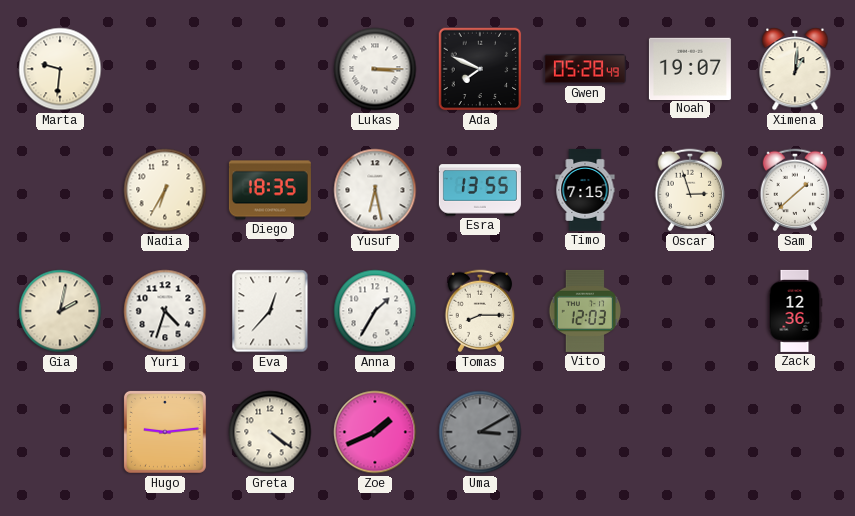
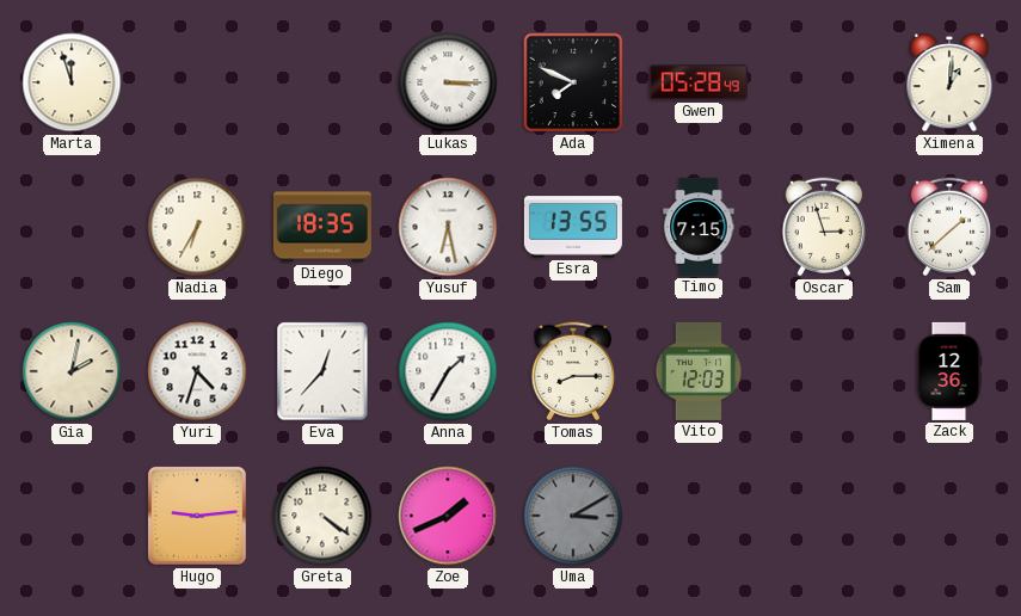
Marta: 9:31 -> 11:57
Noah: 19:07 -> none
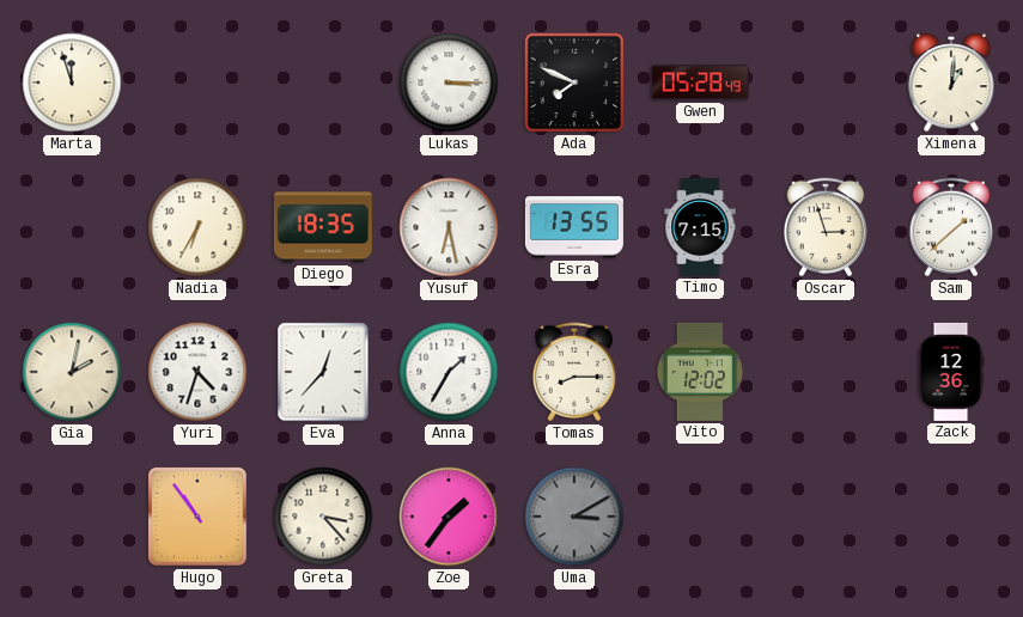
Vito: 12:03 -> 12:02
Hugo: 9:14 -> 10:54
Greta: 4:21 -> 3:23
Zoe: 1:41 -> 1:36
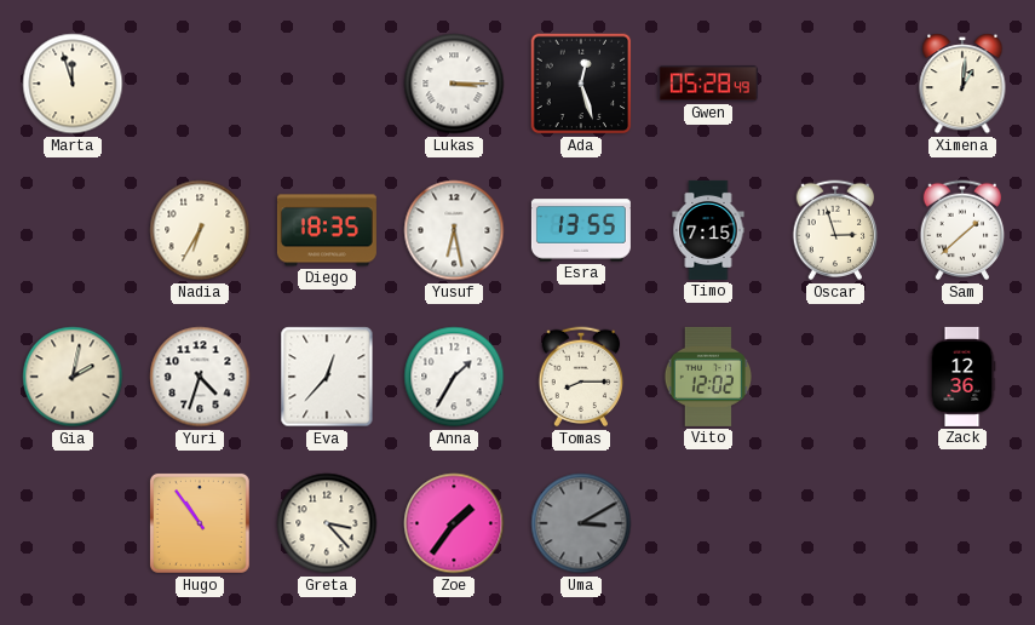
Ada: 7:49 -> 12:27
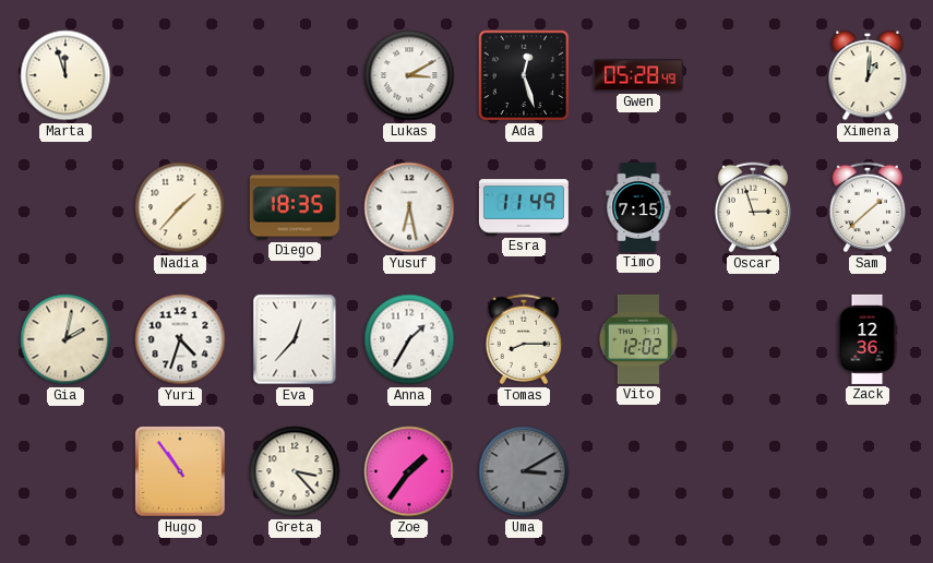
Lukas: 3:15 -> 3:10
Nadia: 6:35 -> 1:37
Esra: 13:55 -> 11:49
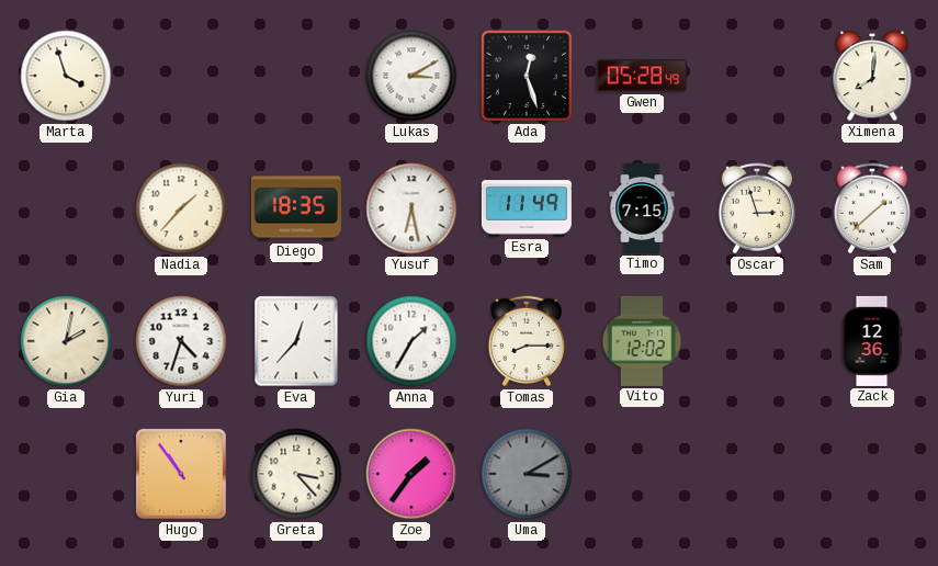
Marta: 11:57 -> 3:57
Ximena: 1:01 -> 8:01
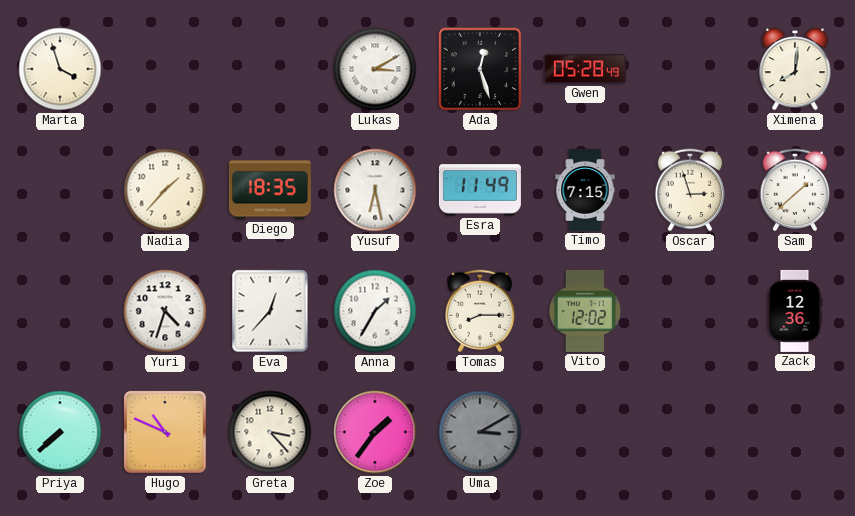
Gia: 2:02 -> none
Priya: none -> 7:38
Hugo: 10:54 -> 10:49
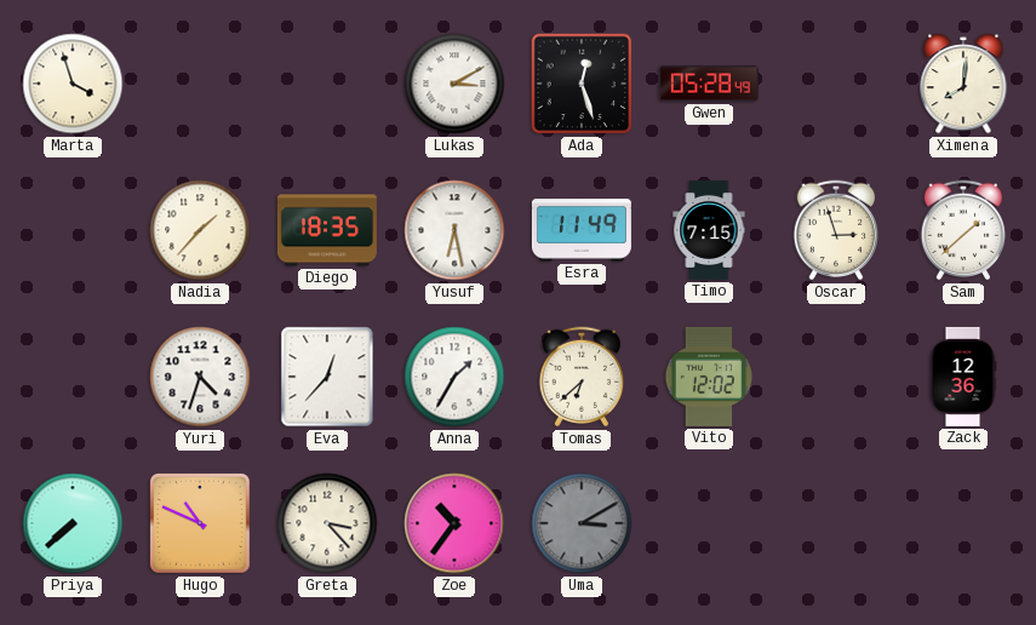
Tomas: 8:15 -> 6:38
Zoe: 1:36 -> 10:36
